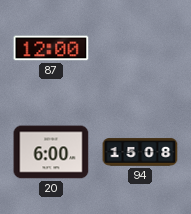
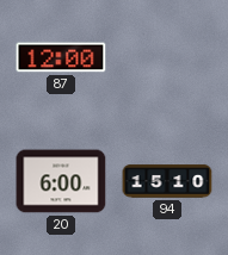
94: 15:08 -> 15:10
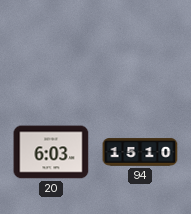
87: 12:00 -> none
20: 6:00 -> 6:03
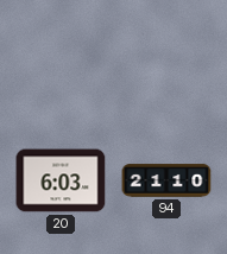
94: 15:10 -> 21:10
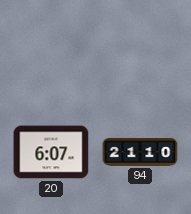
20: 6:03 -> 6:07
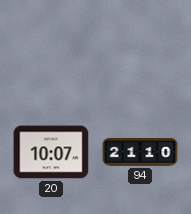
20: 6:07 -> 10:07
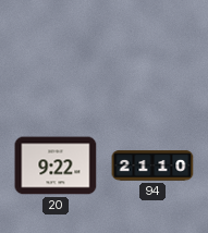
20: 10:07 -> 9:22
